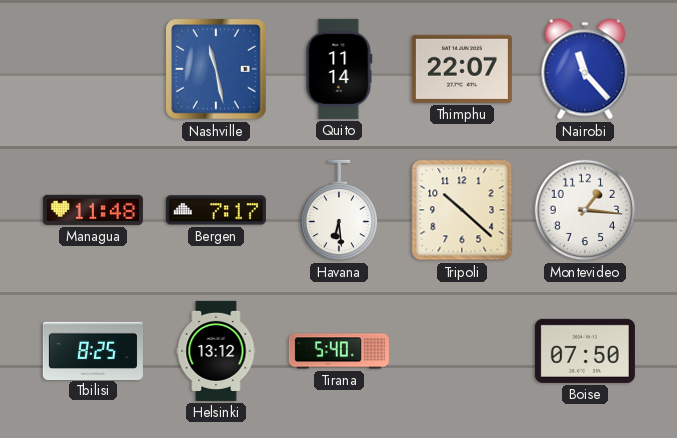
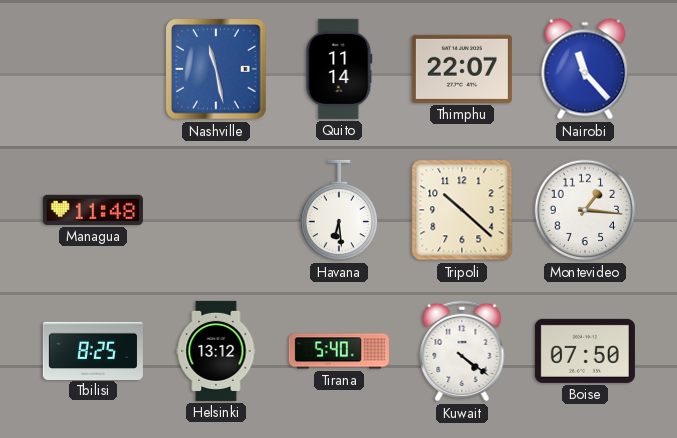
Bergen: 7:17 -> none
Kuwait: none -> 4:21
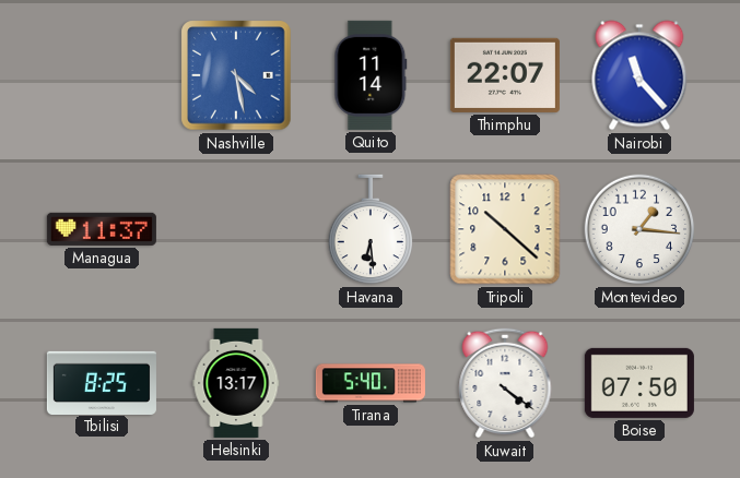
Nashville: 11:28 -> 4:28
Managua: 11:48 -> 11:37
Helsinki: 13:12 -> 13:17
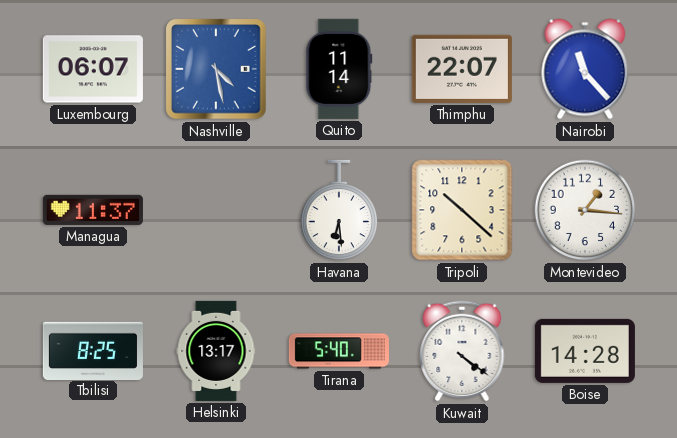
Luxembourg: none -> 06:07
Boise: 07:50 -> 14:28
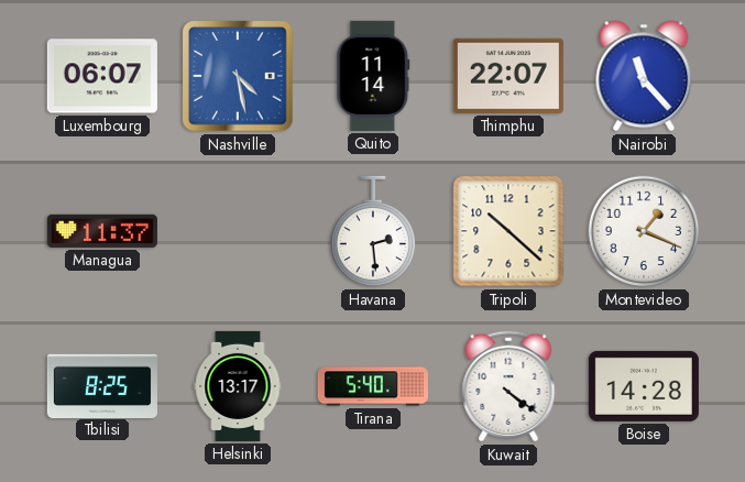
Havana: 6:29 -> 2:29
Montevideo: 1:16 -> 1:19
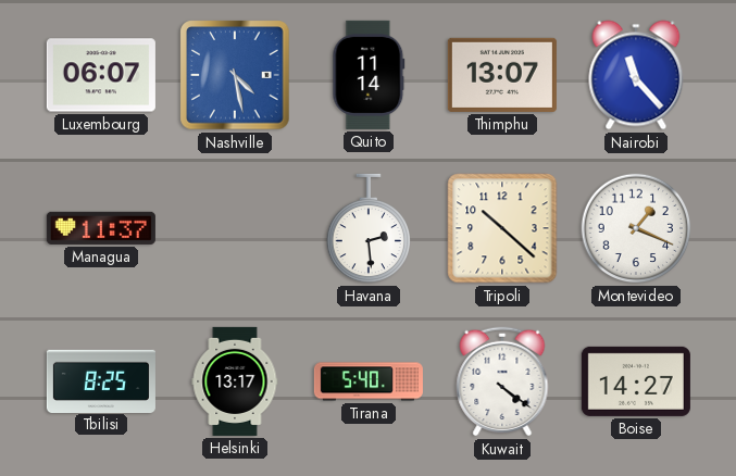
Thimphu: 22:07 -> 13:07
Boise: 14:28 -> 14:27
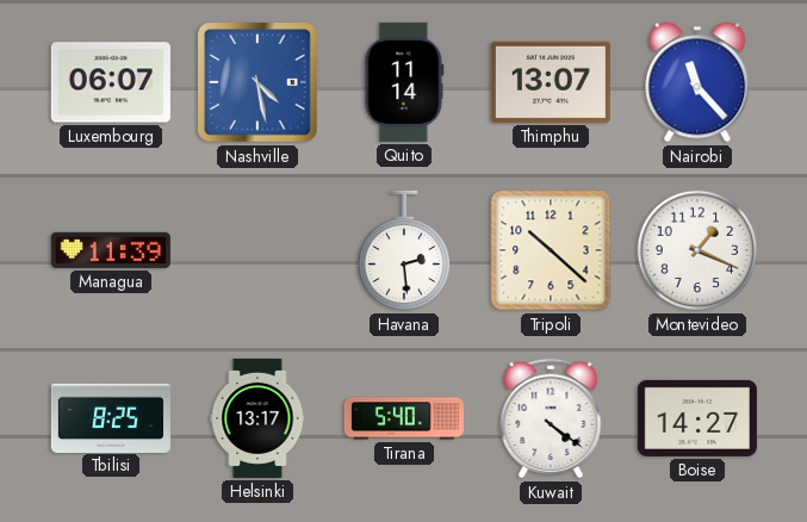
Managua: 11:37 -> 11:39
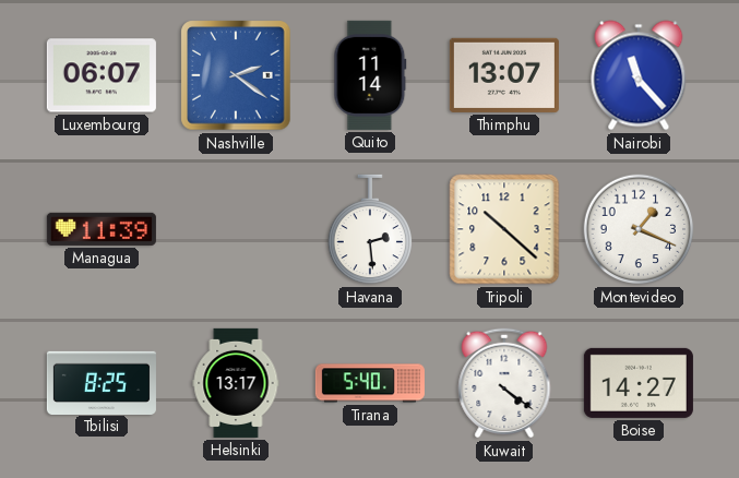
Nashville: 4:28 -> 2:21
